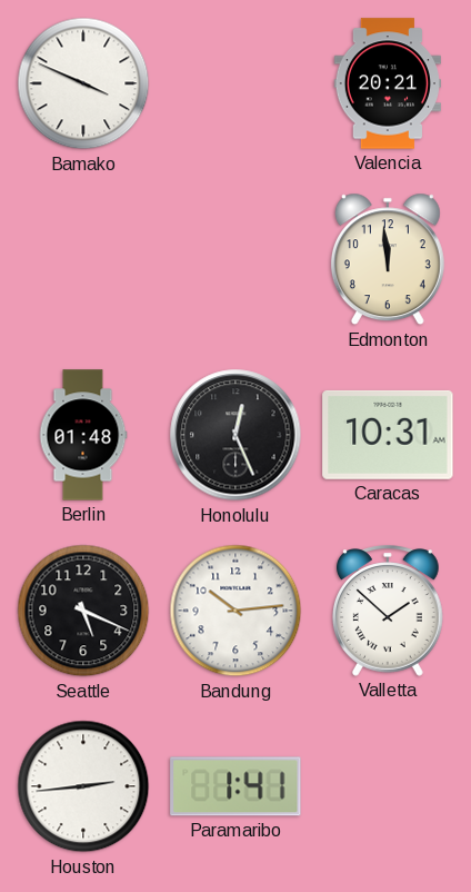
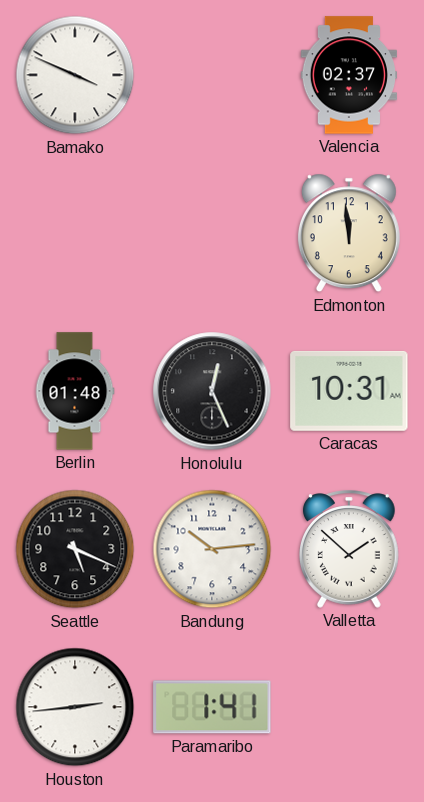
Valencia: 20:21 -> 02:37
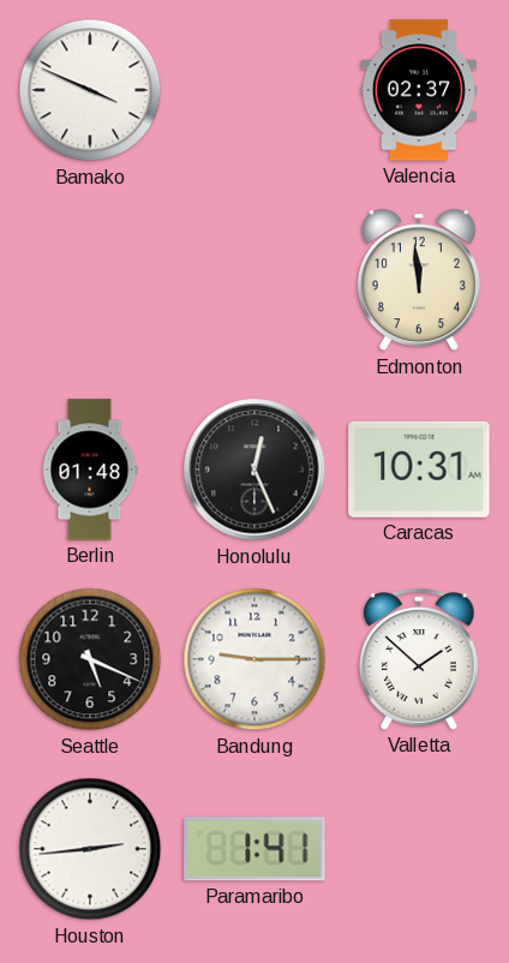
Bandung: 10:14 -> 9:15
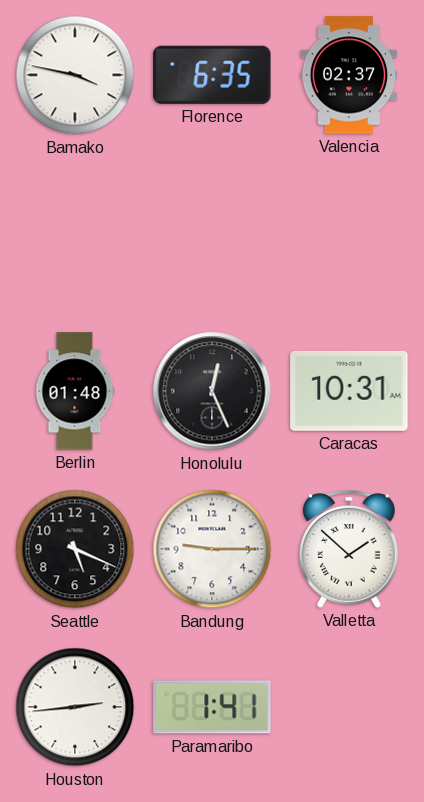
Bamako: 3:49 -> 3:47
Florence: none -> 6:35
Edmonton: 11:59 -> none
